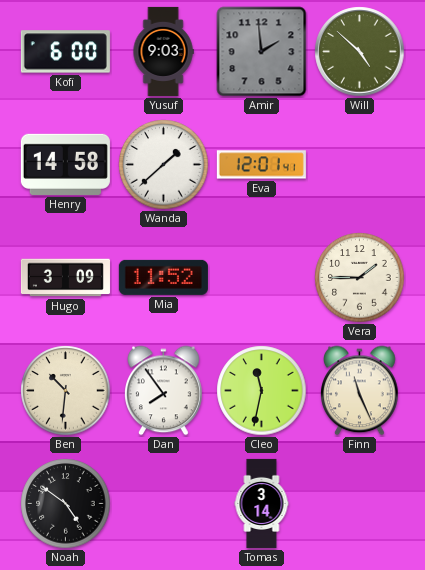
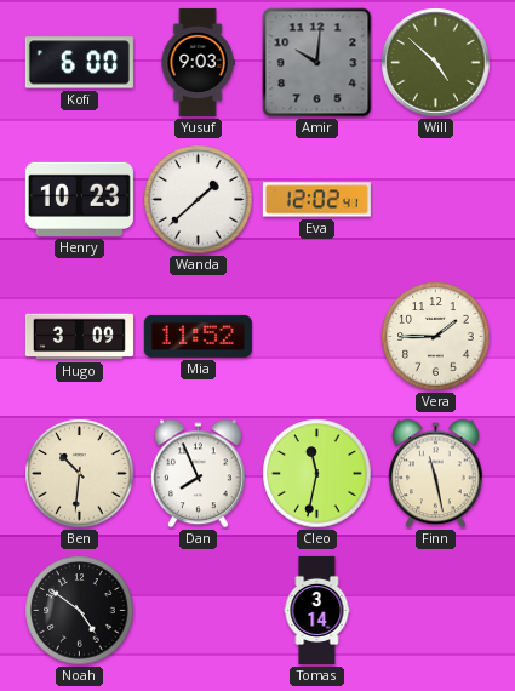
Amir: 1:59 -> 10:01
Henry: 14:58 -> 10:23
Eva: 12:01 -> 12:02
Dan: 7:54 -> 7:56
Finn: 11:26 -> 11:28
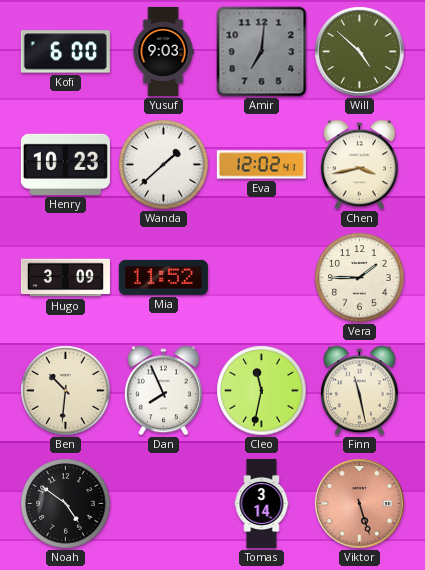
Amir: 10:01 -> 7:01
Chen: none -> 3:43
Viktor: none -> 5:27
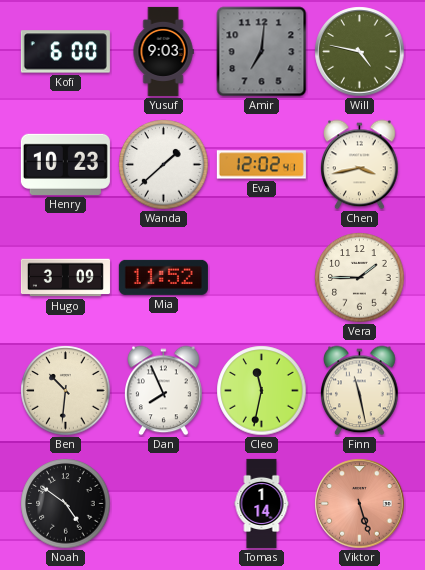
Will: 4:52 -> 4:47
Tomas: 3:14 -> 1:14
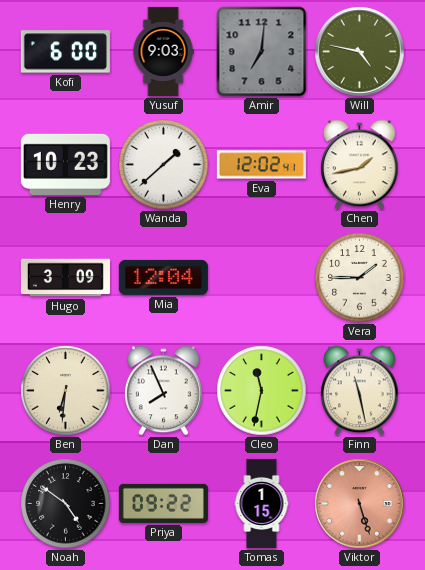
Chen: 3:43 -> 1:43
Mia: 11:52 -> 12:04
Ben: 10:31 -> 6:31
Priya: none -> 09:22
Tomas: 1:14 -> 1:15
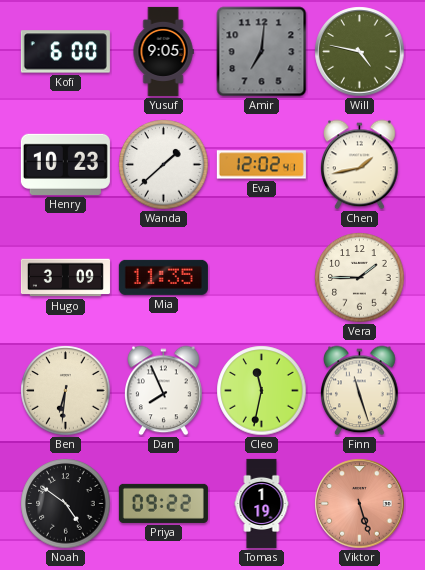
Yusuf: 9:03 -> 9:05
Mia: 12:04 -> 11:35
Finn: 11:28 -> 11:27
Tomas: 1:15 -> 1:19
